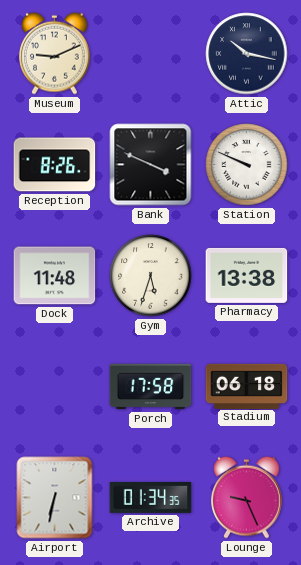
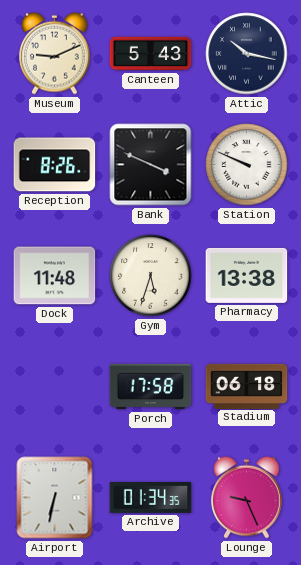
Canteen: none -> 5:43
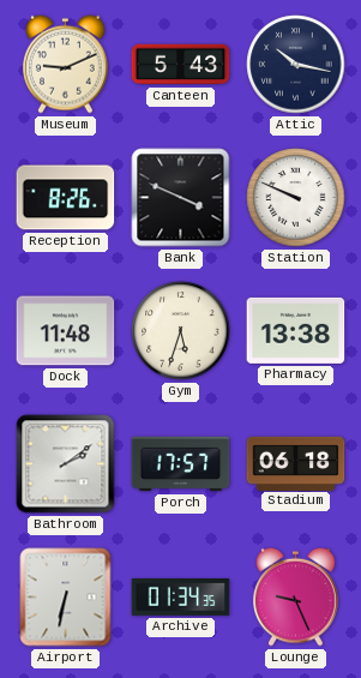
Bathroom: none -> 2:09
Porch: 17:58 -> 17:57
